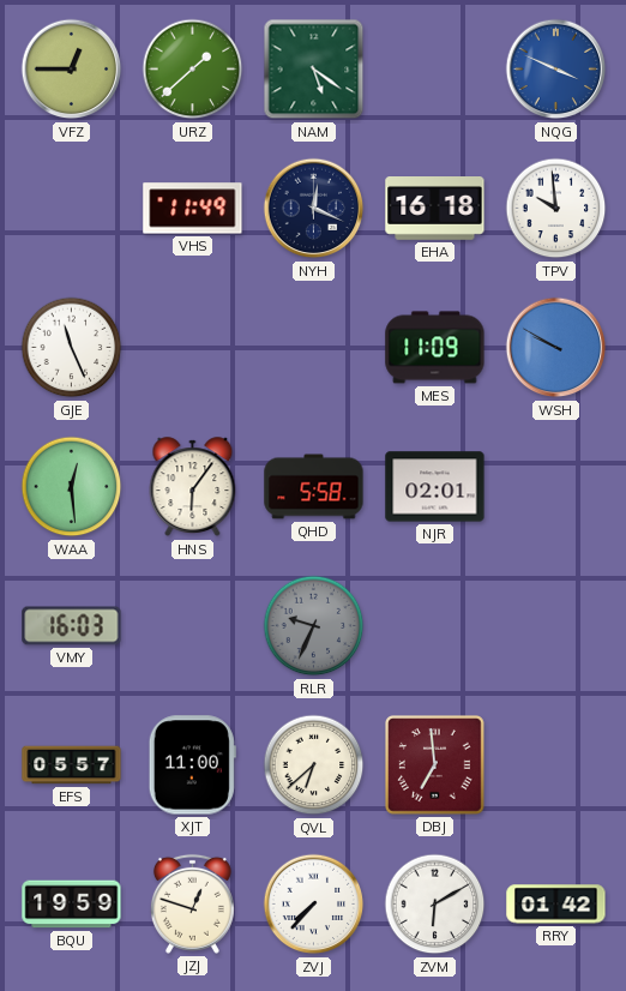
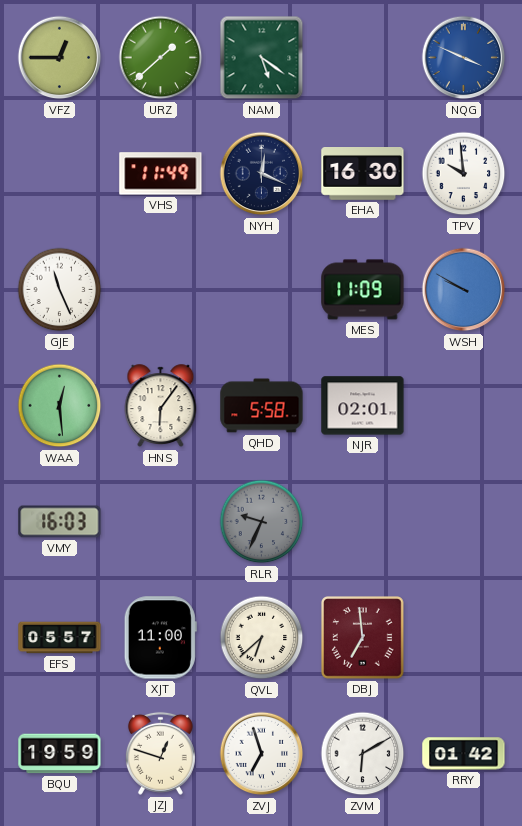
EHA: 16:18 -> 16:30
ZVJ: 7:37 -> 6:57
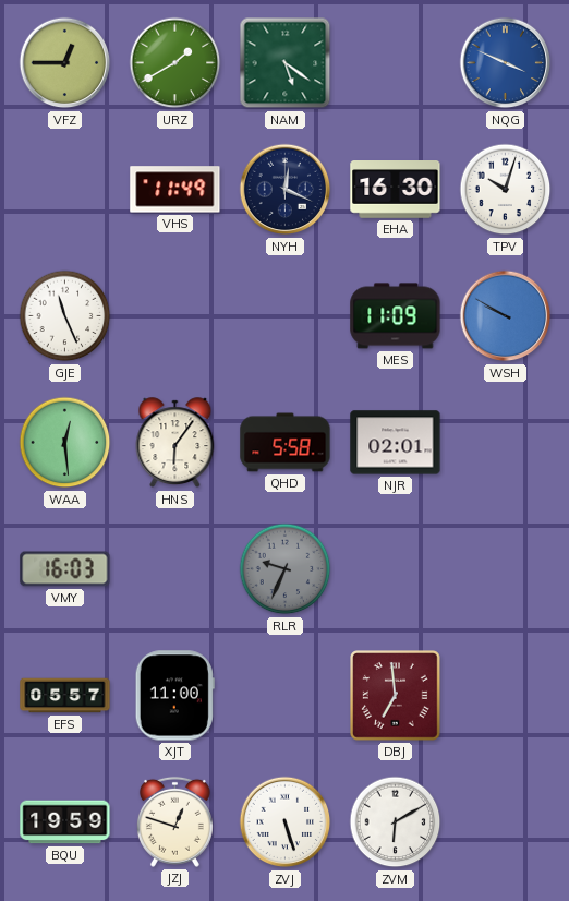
URZ: 1:38 -> 1:40
TPV: 9:59 -> 10:03
QVL: 6:38 -> none
ZVJ: 6:57 -> 5:27
RRY: 01:42 -> none
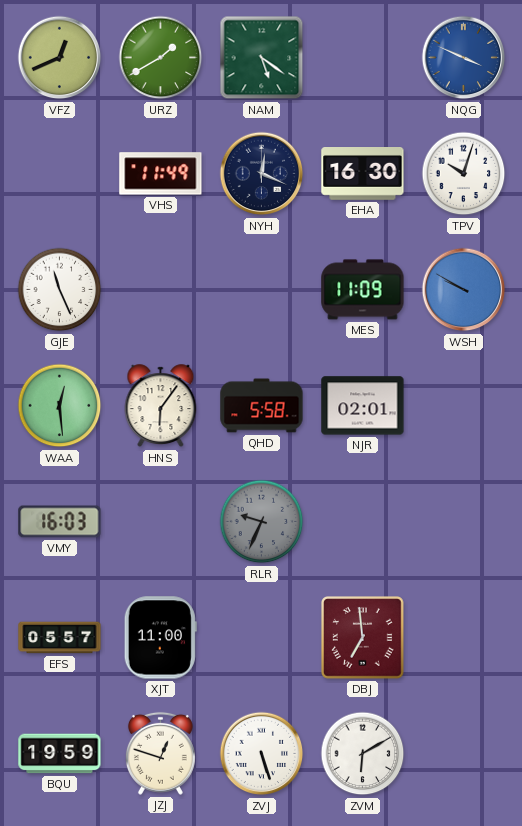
VFZ: 12:45 -> 12:41
